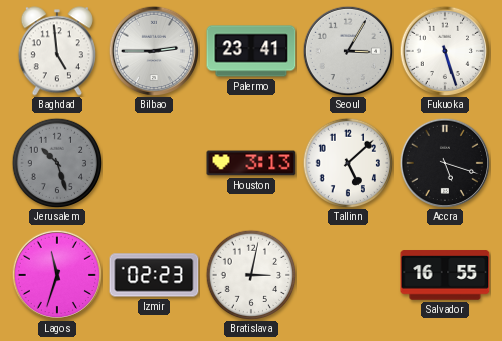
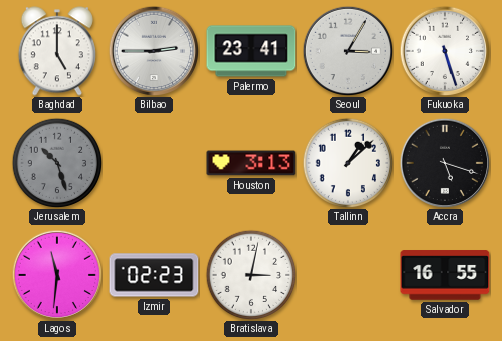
Baghdad: 4:59 -> 5:00
Tallinn: 5:08 -> 1:08
Lagos: 11:33 -> 11:31
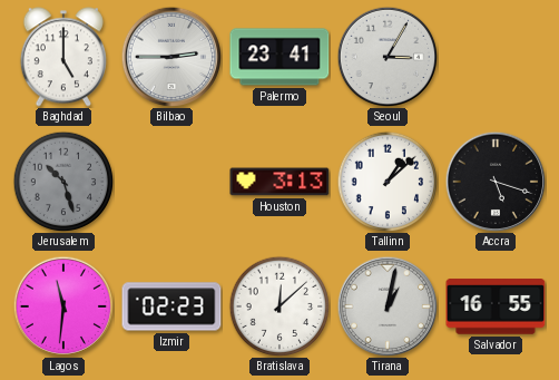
Fukuoka: 5:27 -> none
Bratislava: 3:02 -> 12:08
Tirana: none -> 1:02
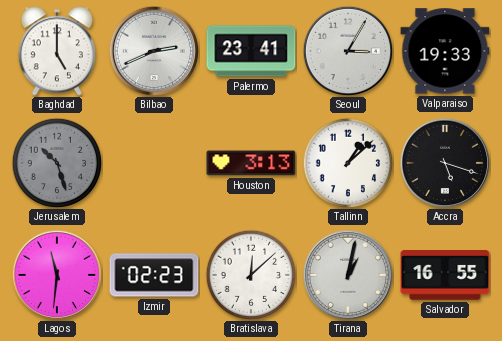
Bilbao: 2:45 -> 2:41
Valparaiso: none -> 19:33
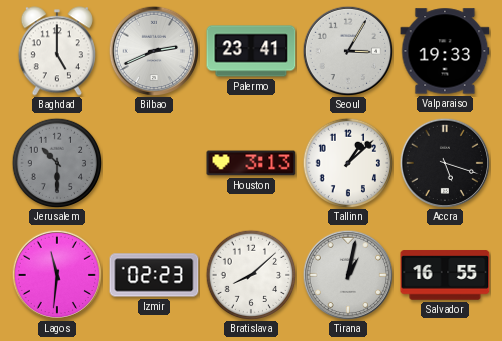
Jerusalem: 10:27 -> 10:30
Bratislava: 12:08 -> 8:08
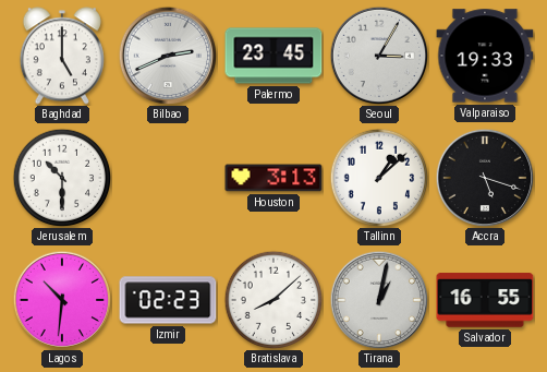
Palermo: 23:41 -> 23:45
Jerusalem dial: grey -> white
Lagos: 11:31 -> 10:31
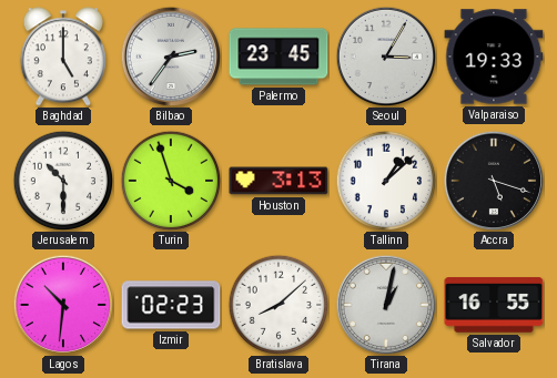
Bilbao: 2:41 -> 2:36
Turin: none -> 3:57
